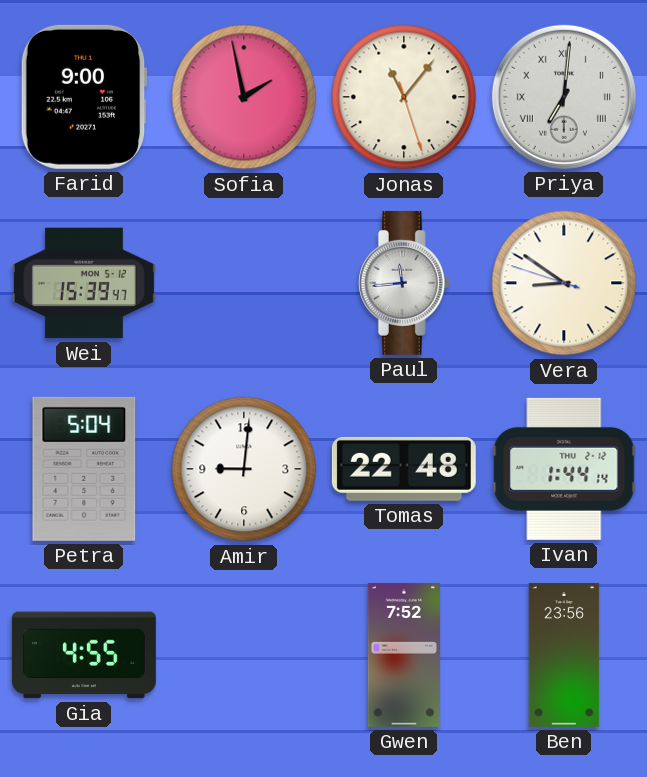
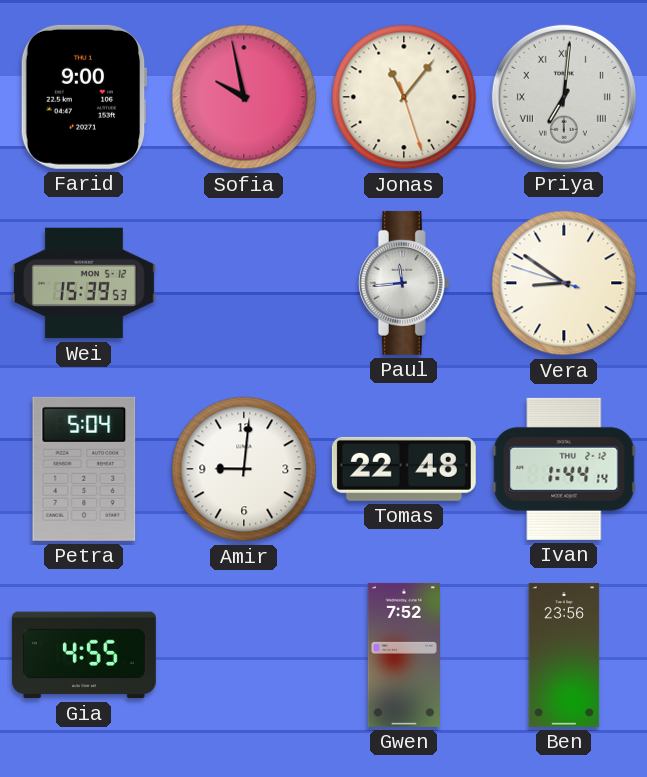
Sofia: 1:58 -> 9:58
Wei: 15:39:47 -> 15:39:53
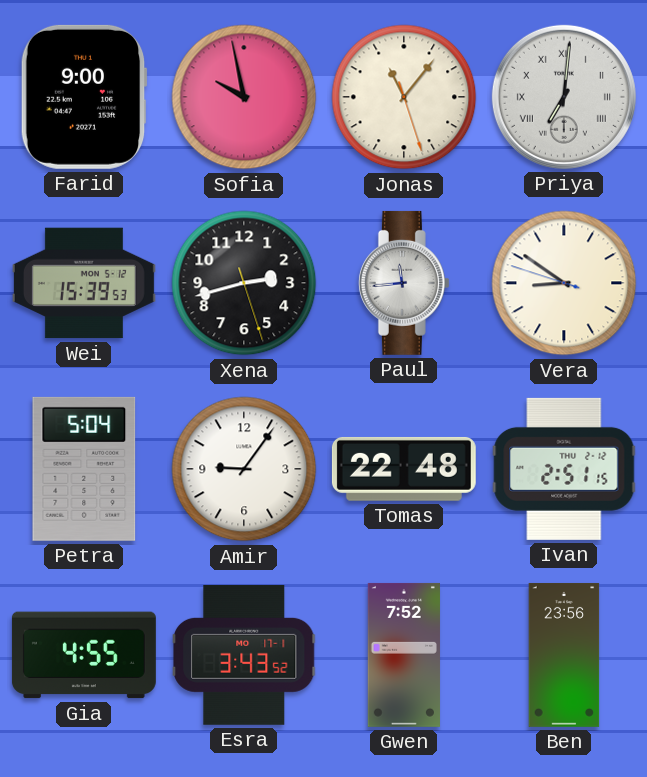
Xena: none -> 2:42
Amir: 9:01 -> 9:06
Ivan: 1:44 -> 2:51
Esra: none -> 3:43
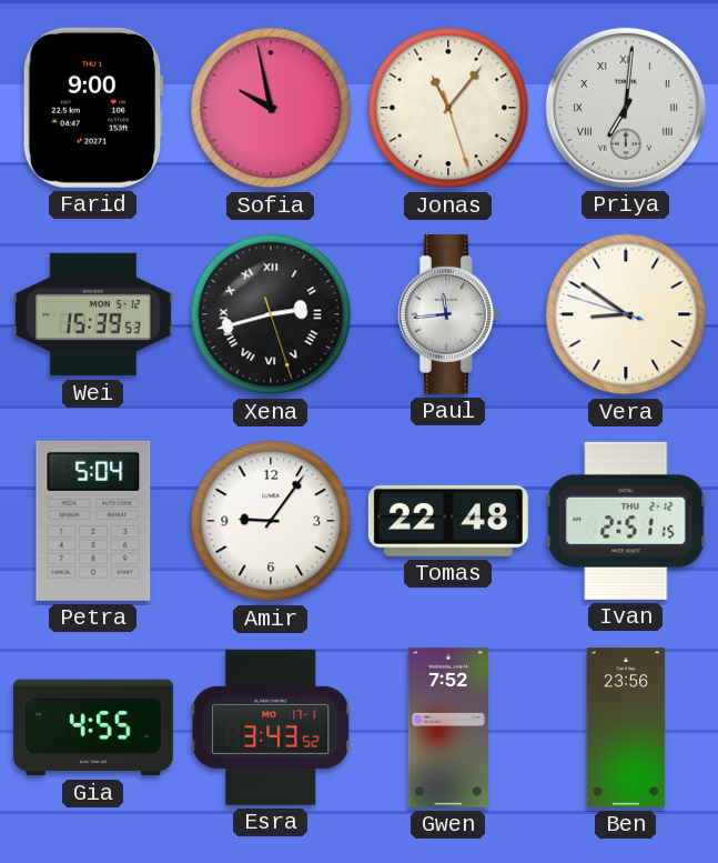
Xena numerals: Arabic -> Roman
